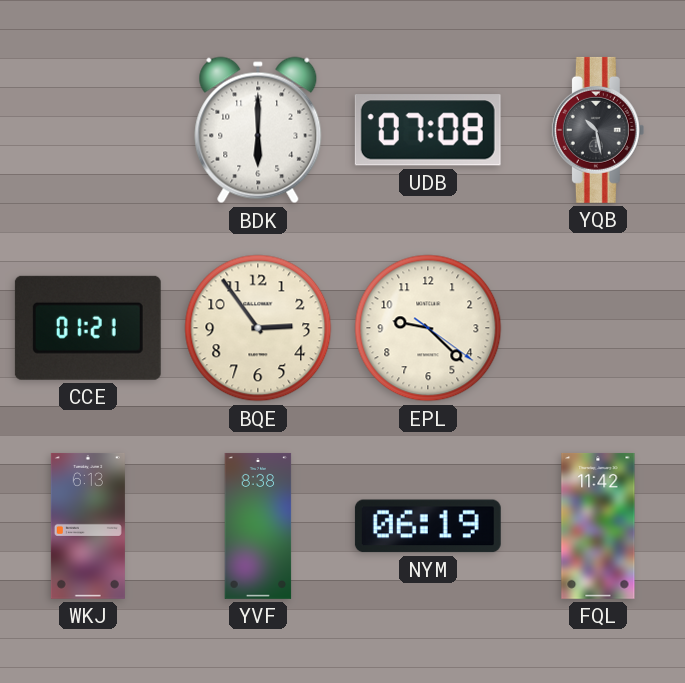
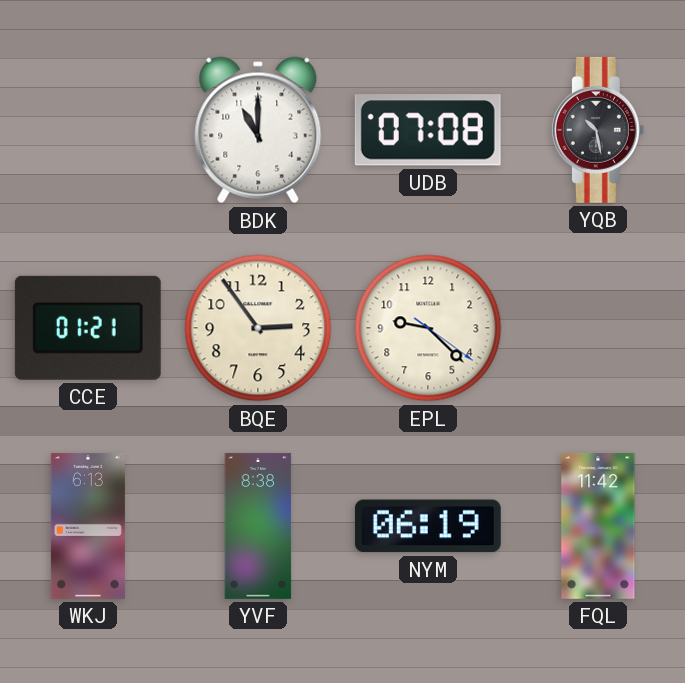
BDK: 6:00 -> 11:00
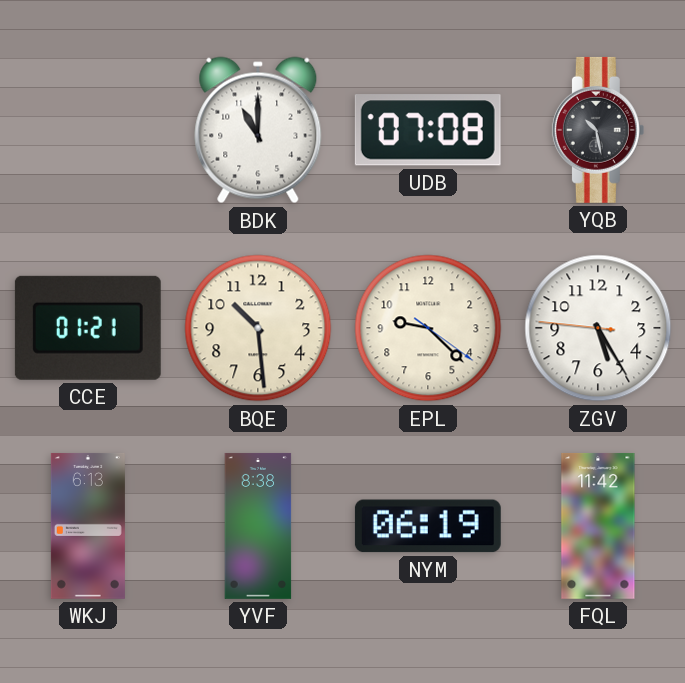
BQE: 2:54 -> 10:29
ZGV: none -> 5:24
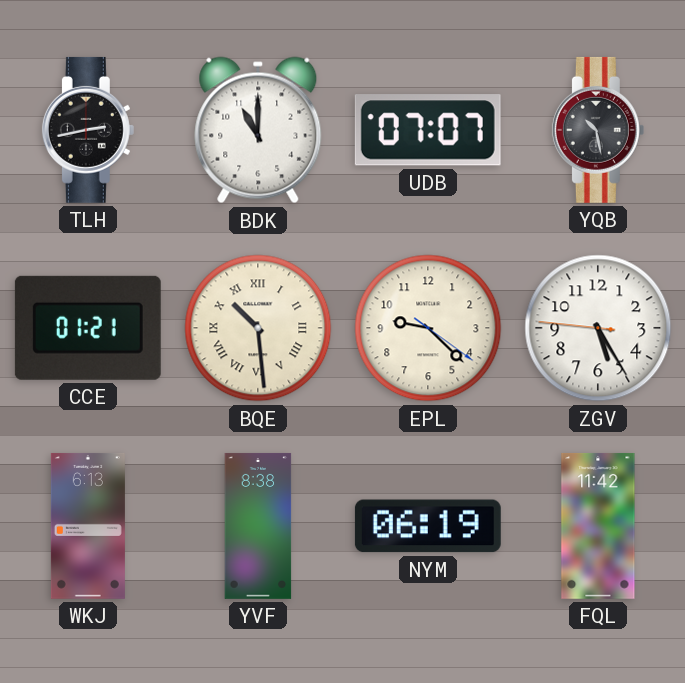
TLH: none -> 2:43
UDB: 07:08 -> 07:07
BQE numerals: Arabic -> Roman
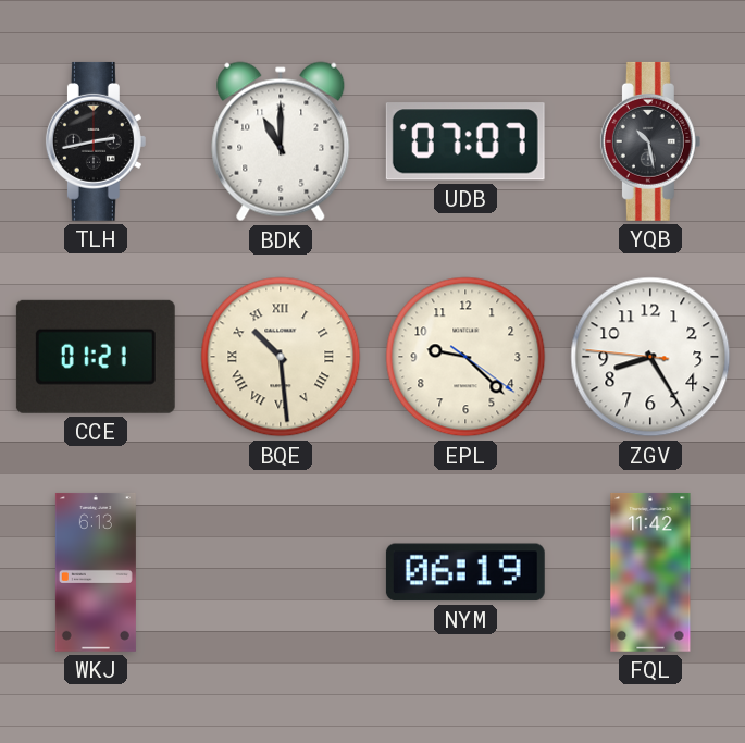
ZGV: 5:24 -> 8:24
YVF: 8:38 -> none
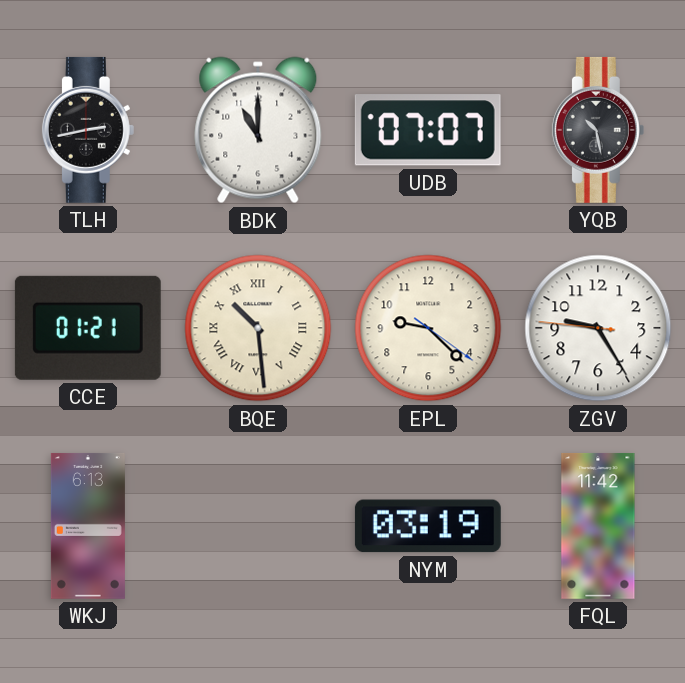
ZGV: 8:24 -> 9:24
NYM: 06:19 -> 03:19
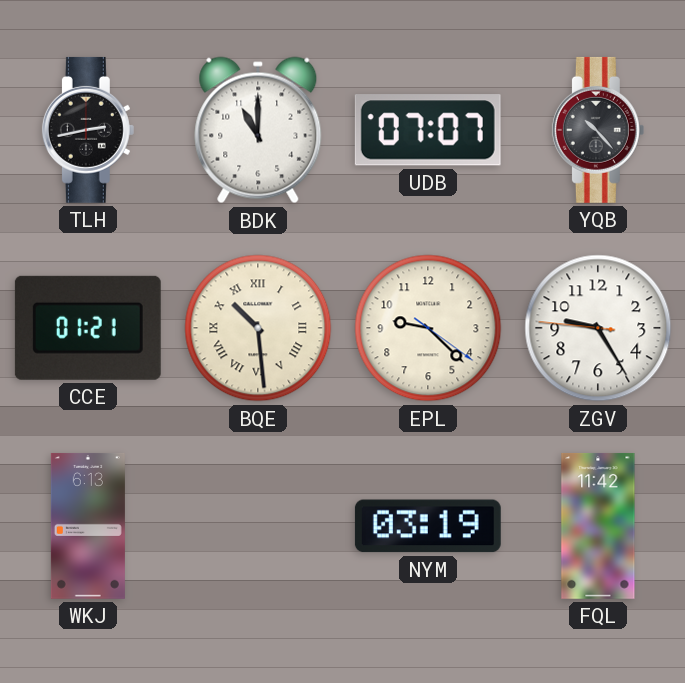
YQB: 10:28 -> 10:23
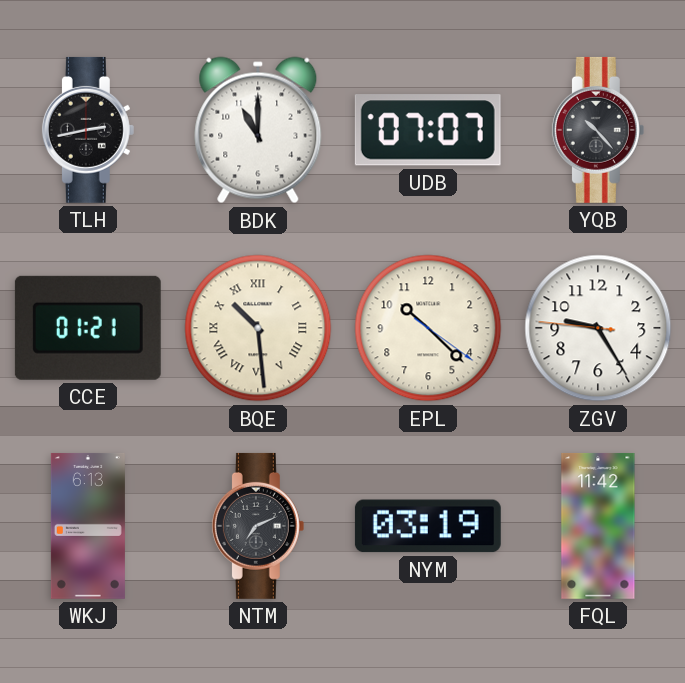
EPL: 9:22 -> 10:22
NTM: none -> 7:11
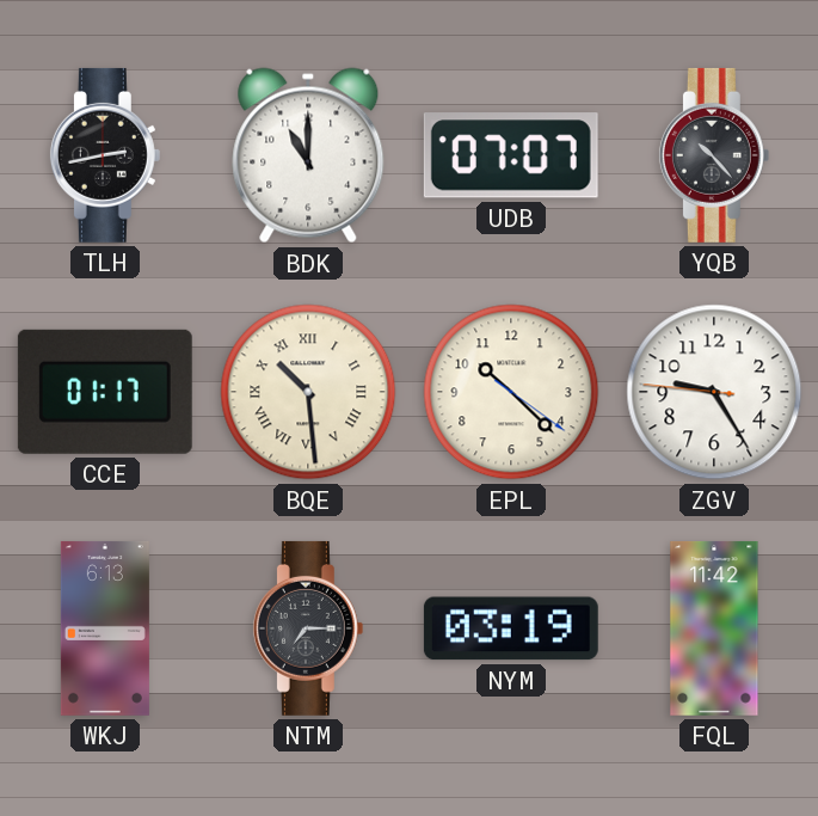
CCE: 01:21 -> 01:17
NTM: 7:11 -> 7:15
